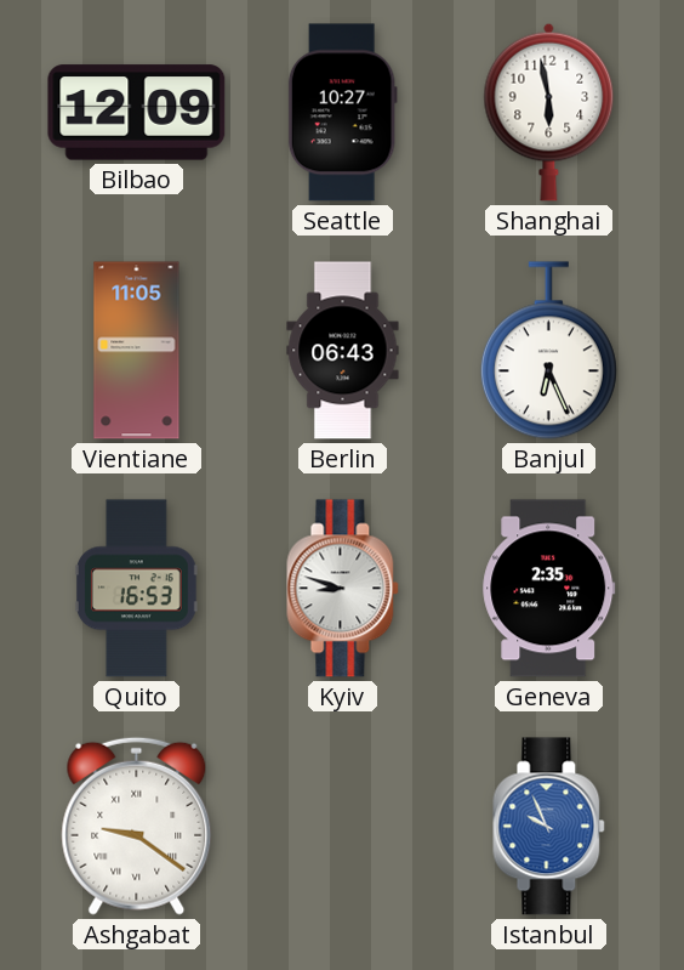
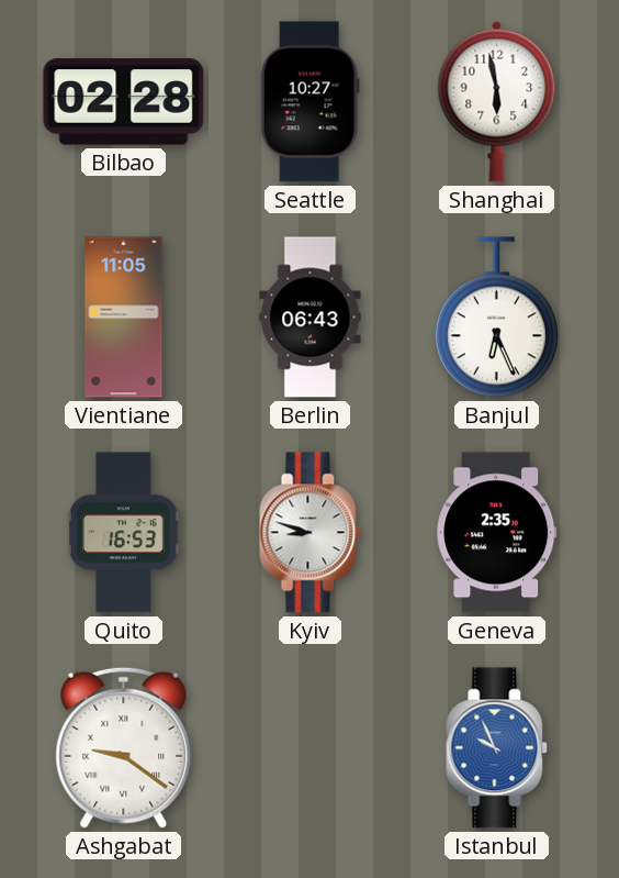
Bilbao: 12:09 -> 02:28
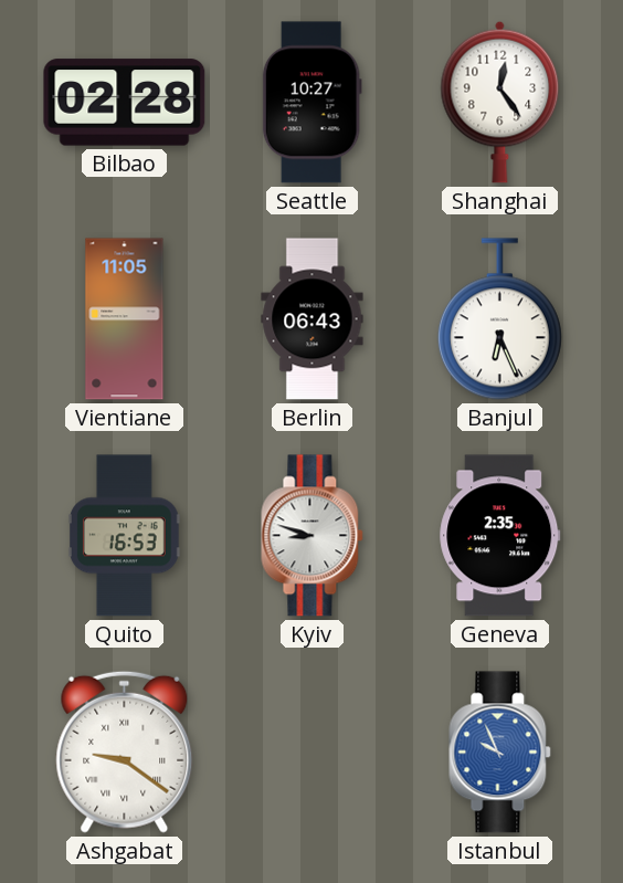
Shanghai: 5:58 -> 12:24
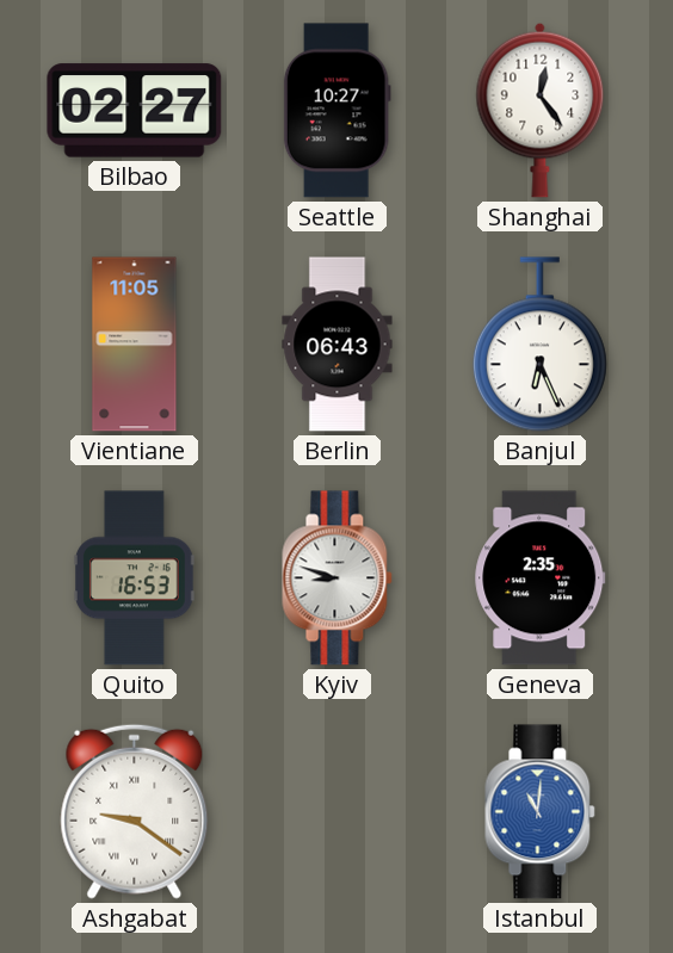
Bilbao: 02:28 -> 02:27
Istanbul: 9:56 -> 11:01
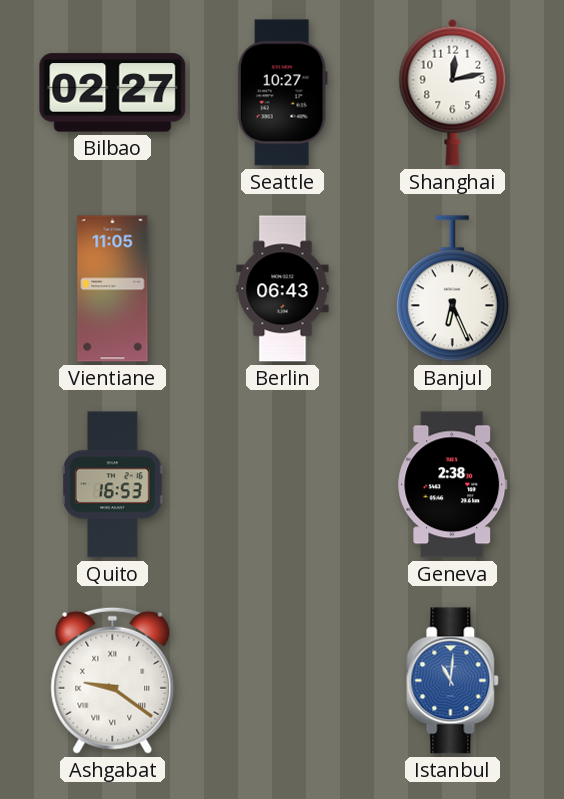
Shanghai: 12:24 -> 12:13
Kyiv: 8:48 -> none
Geneva: 2:35 -> 2:38
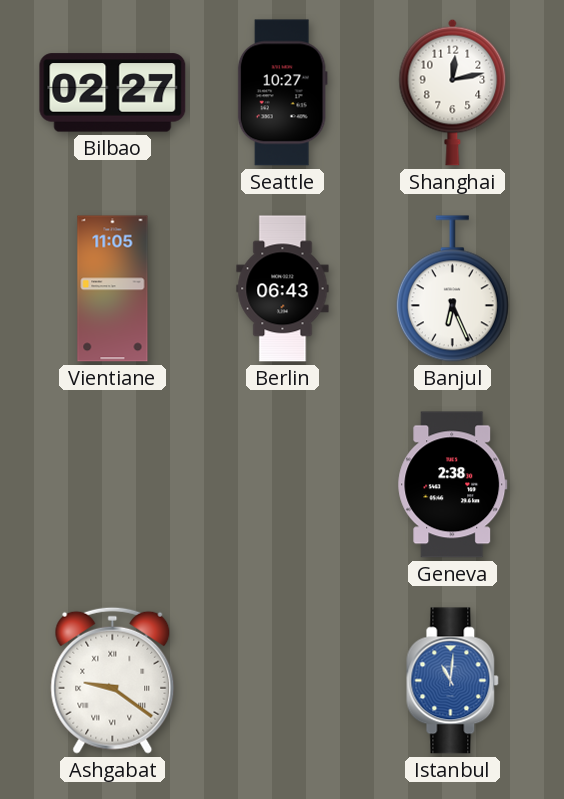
Quito: 16:53 -> none
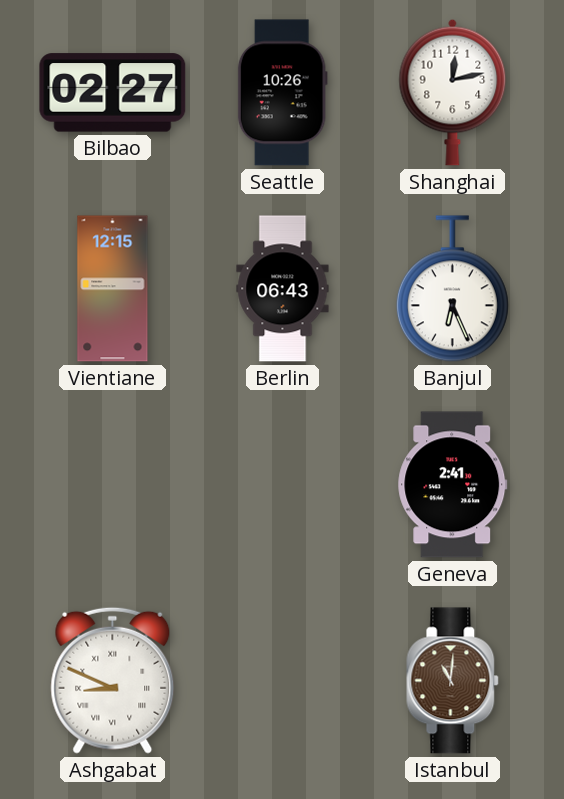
Seattle: 10:27 -> 10:26
Vientiane: 11:05 -> 12:15
Geneva: 2:38 -> 2:41
Ashgabat: 9:21 -> 8:49
Istanbul dial: blue -> brown
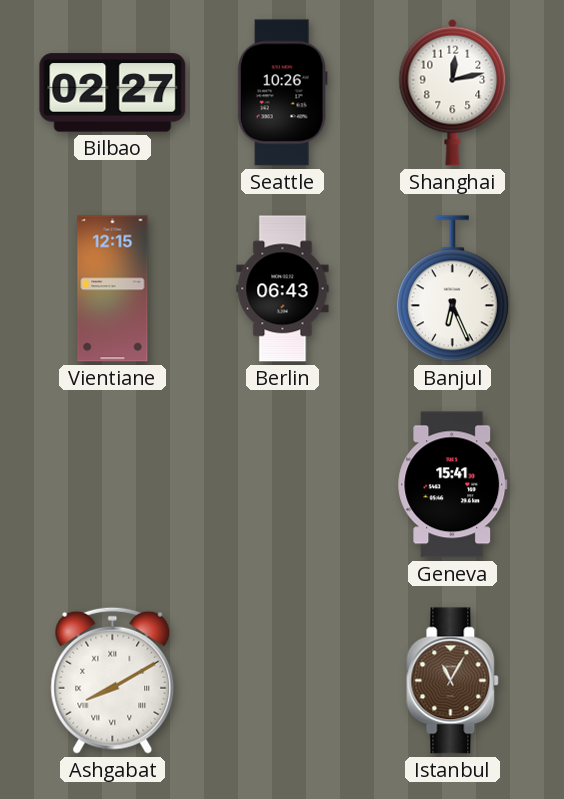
Geneva: 2:41 -> 15:41
Ashgabat: 8:49 -> 8:10
Istanbul: 11:01 -> 11:05
